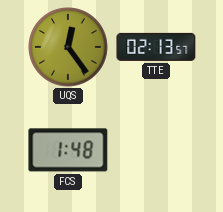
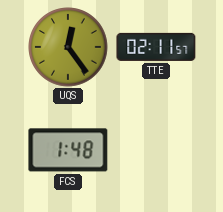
TTE: 02:13 -> 02:11
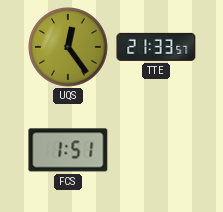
TTE: 02:11 -> 21:33
FCS: 1:48 -> 1:51
